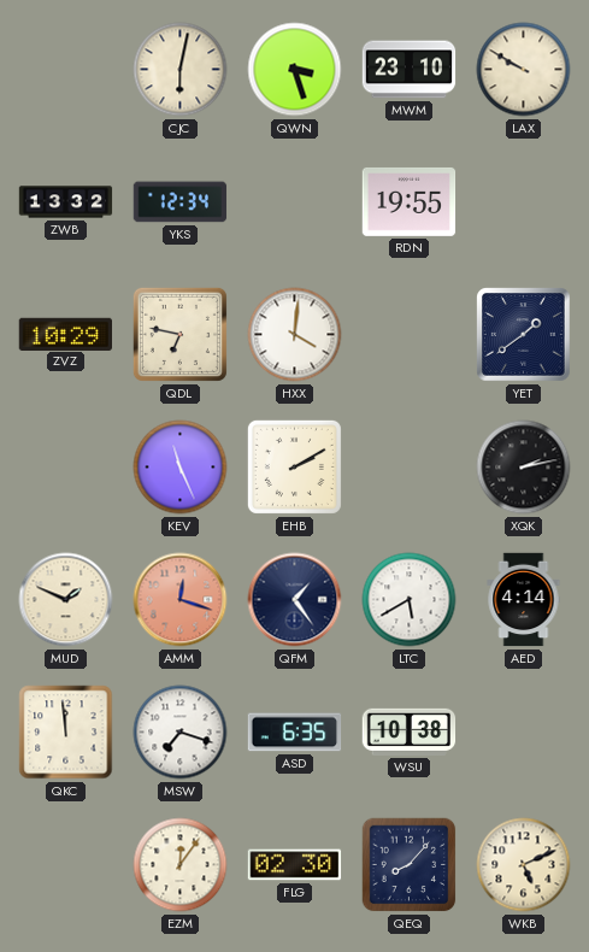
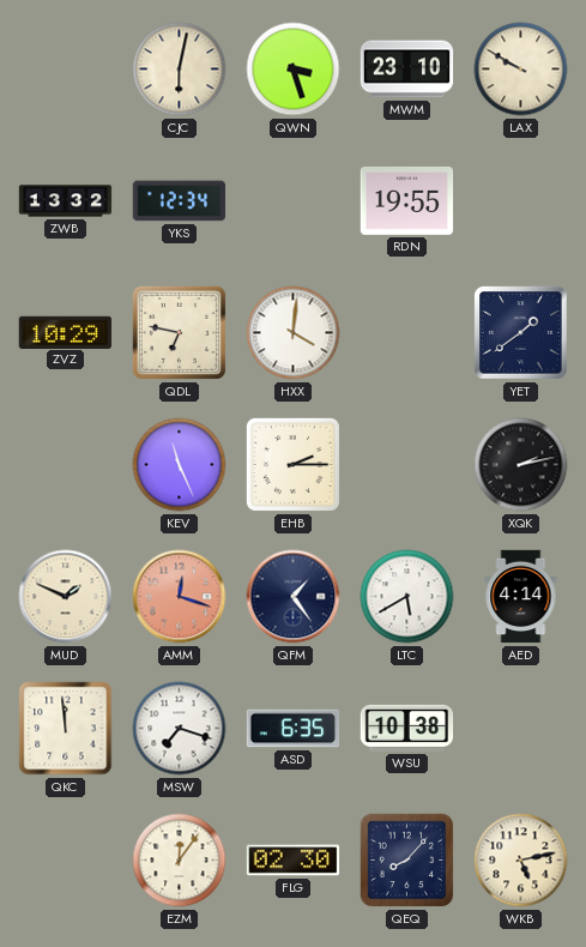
EHB: 2:10 -> 2:15
WKB: 5:11 -> 5:13
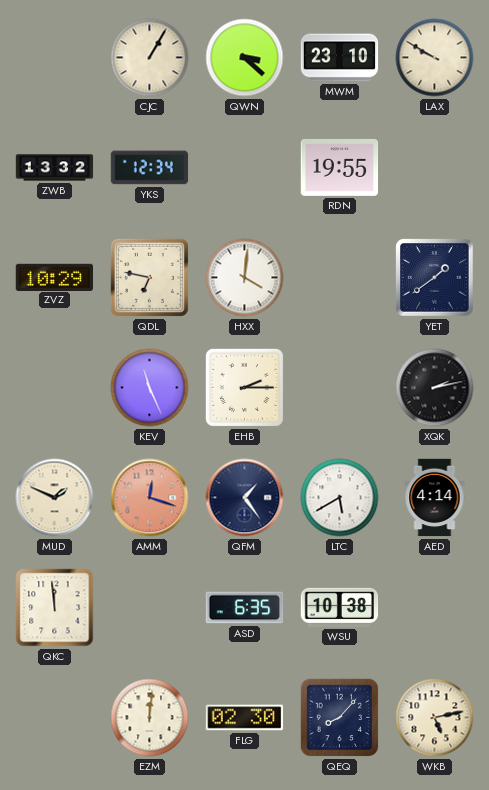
CJC: 6:02 -> 1:05
QWN: 3:27 -> 3:22
MSW: 7:18 -> none
EZM: 12:06 -> 12:01
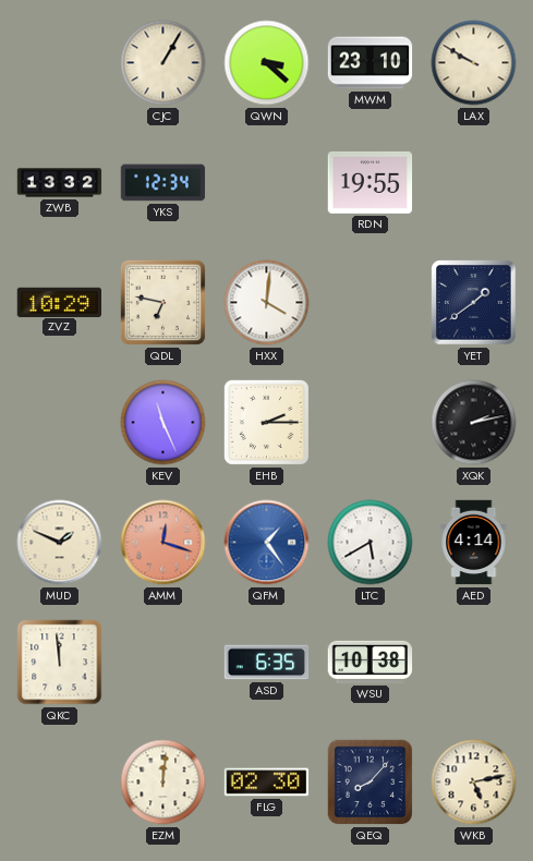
QFM dial: navy -> blue
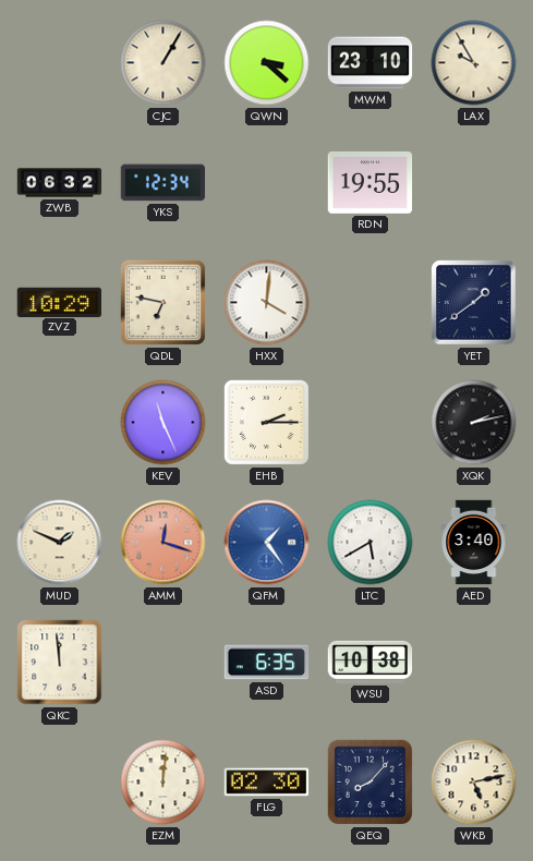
LAX: 9:50 -> 9:55
ZWB: 13:32 -> 06:32
AED: 4:14 -> 3:40
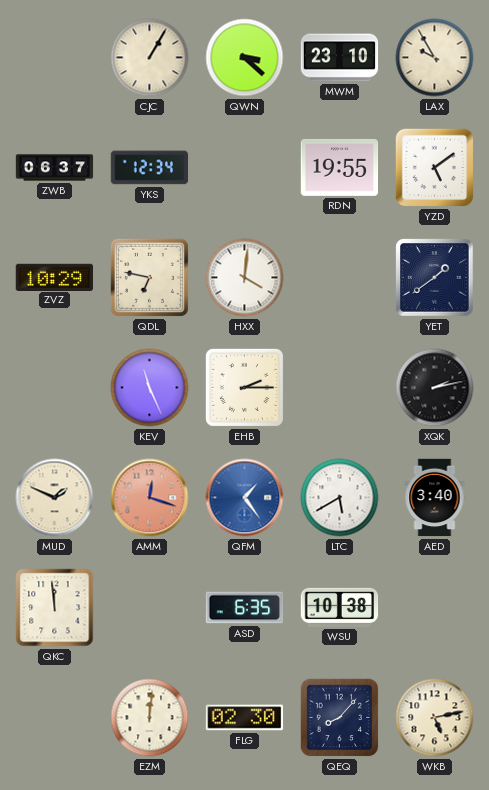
ZWB: 06:32 -> 06:37
YZD: none -> 5:09
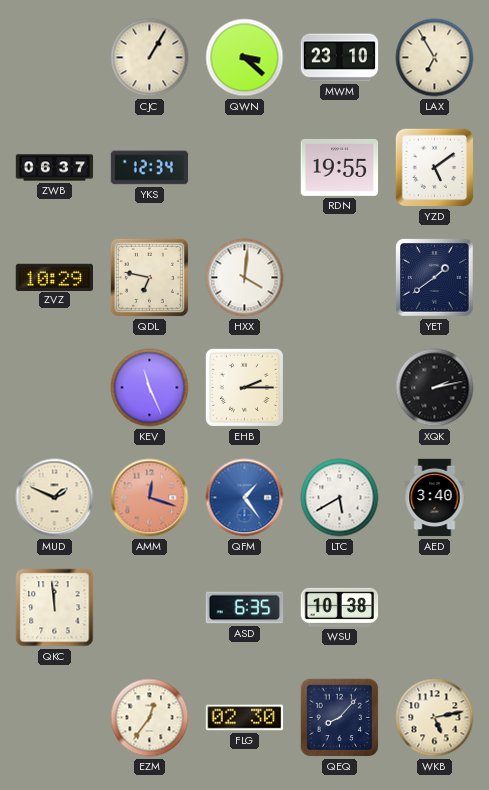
LAX: 9:55 -> 6:55
EZM: 12:01 -> 12:36
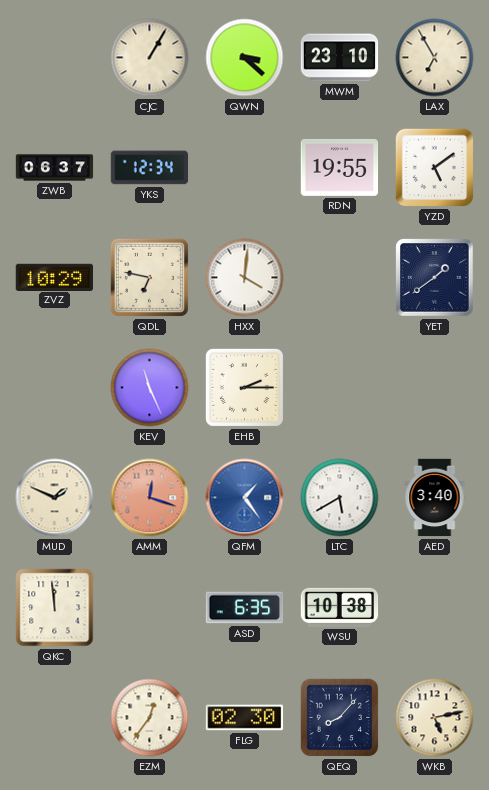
XQK: 2:13 -> none
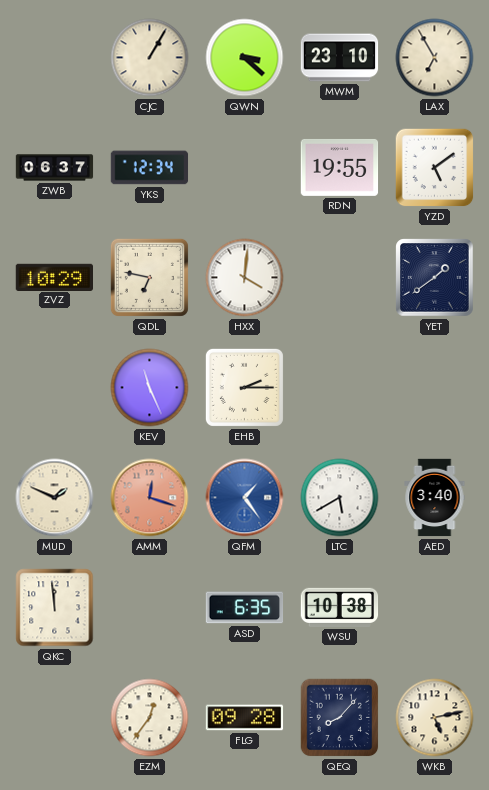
FLG: 02:30 -> 09:28
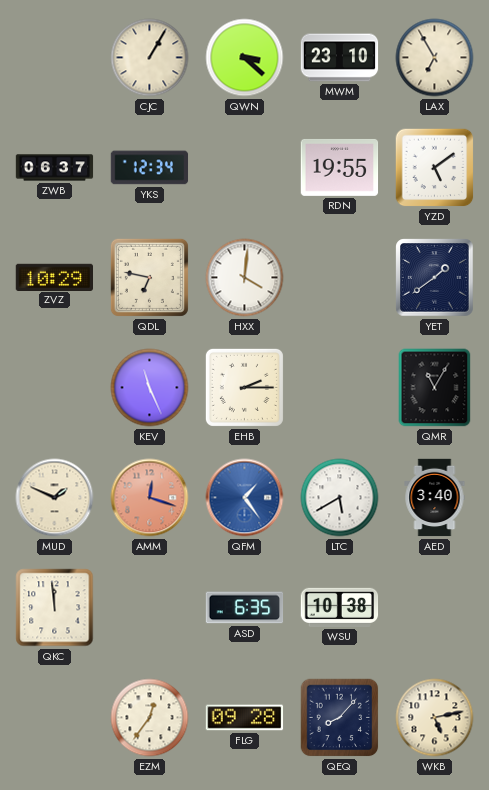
QMR: none -> 11:05
